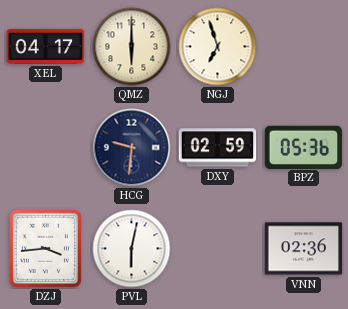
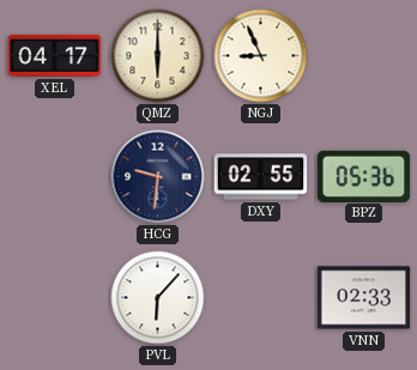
NGJ: 6:57 -> 8:56
DXY: 02:59 -> 02:55
DZJ: 3:44 -> none
PVL: 6:02 -> 6:07
VNN: 02:36 -> 02:33
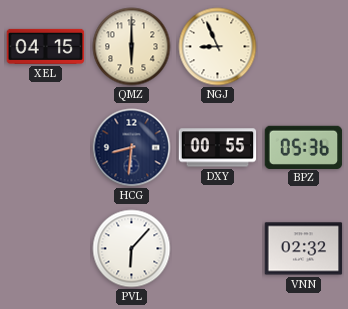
XEL: 04:17 -> 04:15
HCG: 9:31 -> 8:31
DXY: 02:55 -> 00:55
VNN: 02:33 -> 02:32
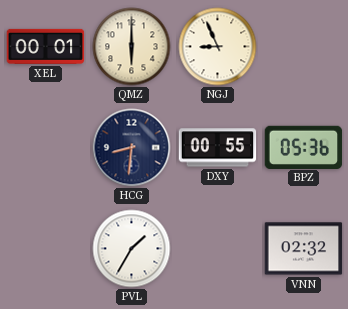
XEL: 04:15 -> 00:01
PVL: 6:07 -> 1:35
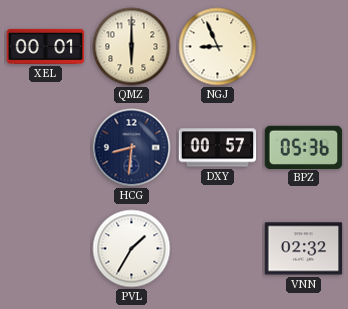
DXY: 00:55 -> 00:57
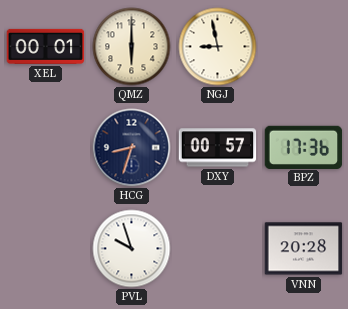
NGJ: 8:56 -> 8:58
HCG: 8:31 -> 8:33
BPZ: 05:36 -> 17:36
PVL: 1:35 -> 9:57
VNN: 02:32 -> 20:28
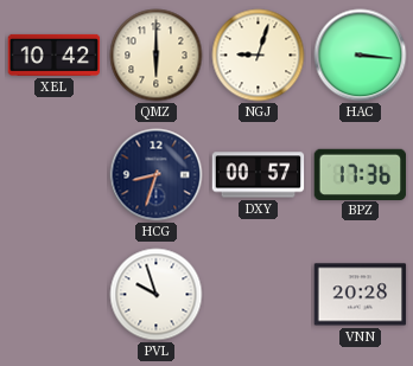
XEL: 00:01 -> 10:42
NGJ: 8:58 -> 9:03
HAC: none -> 3:16
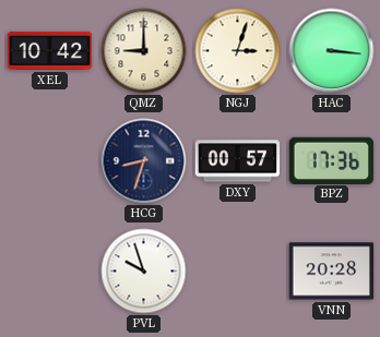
QMZ: 6:00 -> 9:00
NGJ: 9:03 -> 3:03
